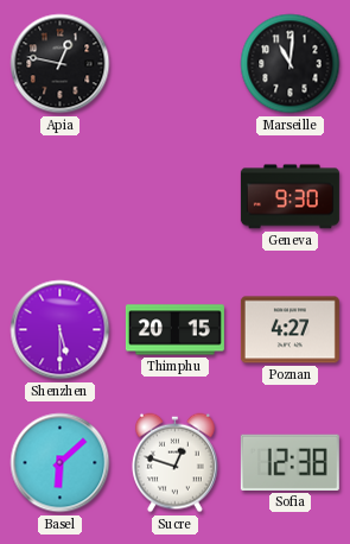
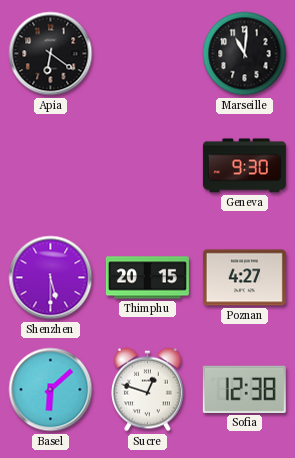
Apia: 12:47 -> 6:21
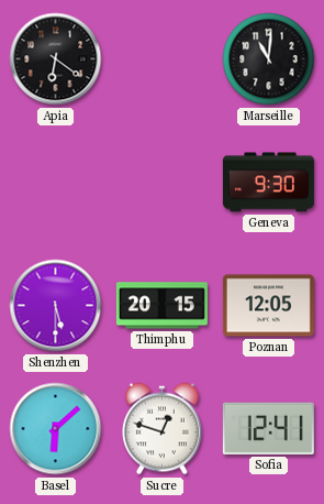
Poznan: 4:27 -> 12:05
Sofia: 12:38 -> 12:41
